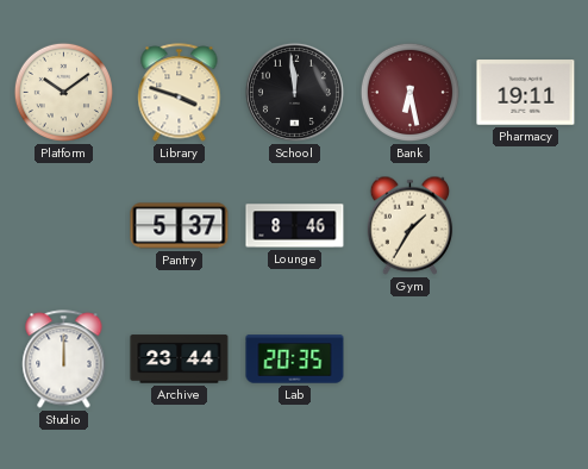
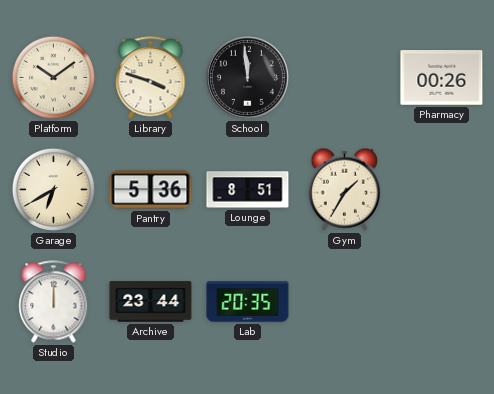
Bank: 6:28 -> none
Pharmacy: 19:11 -> 00:26
Garage: none -> 6:40
Pantry: 5:37 -> 5:36
Lounge: 8:46 -> 8:51
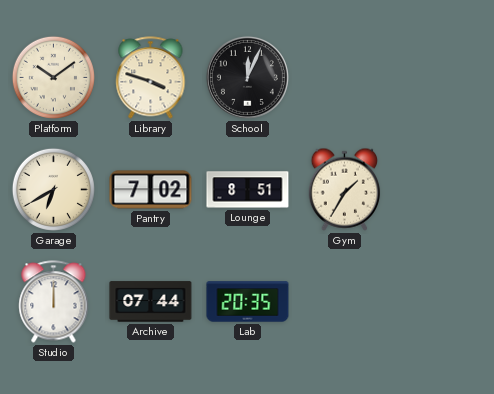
School: 11:59 -> 12:04
Pharmacy: 00:26 -> none
Pantry: 5:36 -> 7:02
Archive: 23:44 -> 07:44
